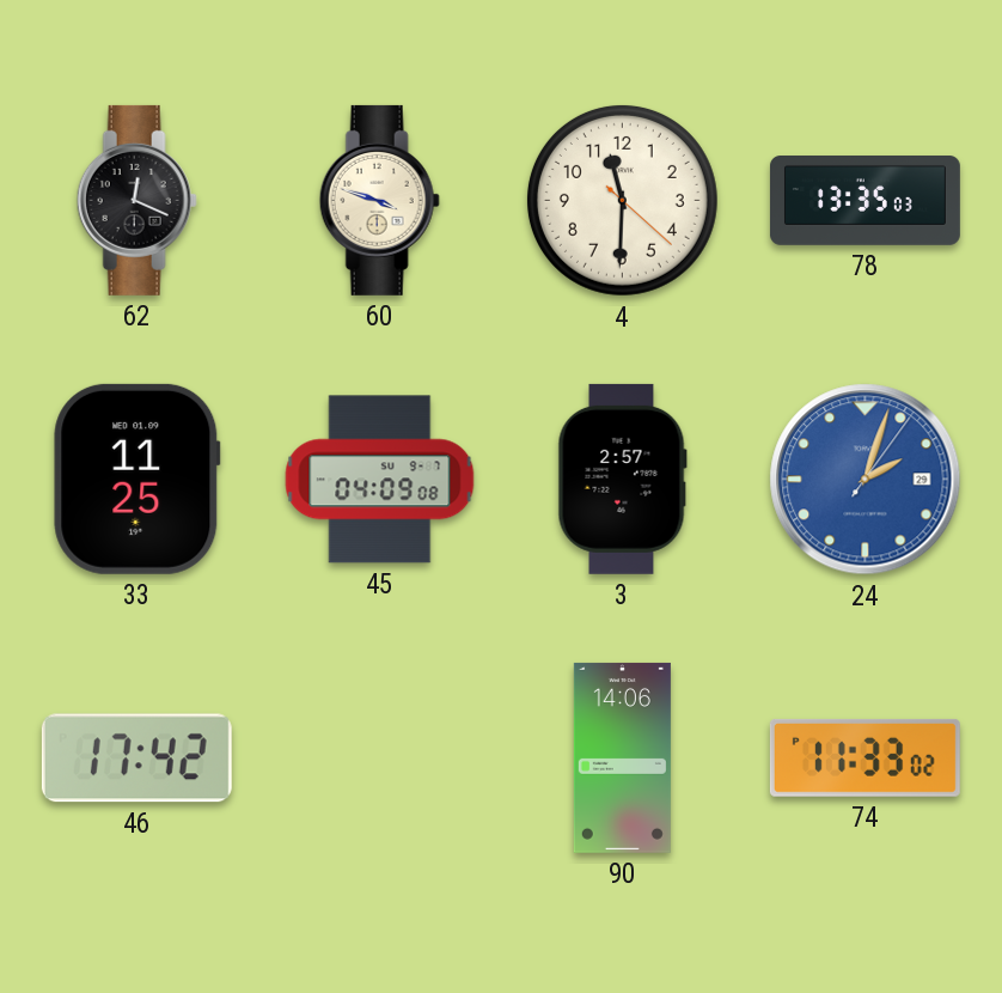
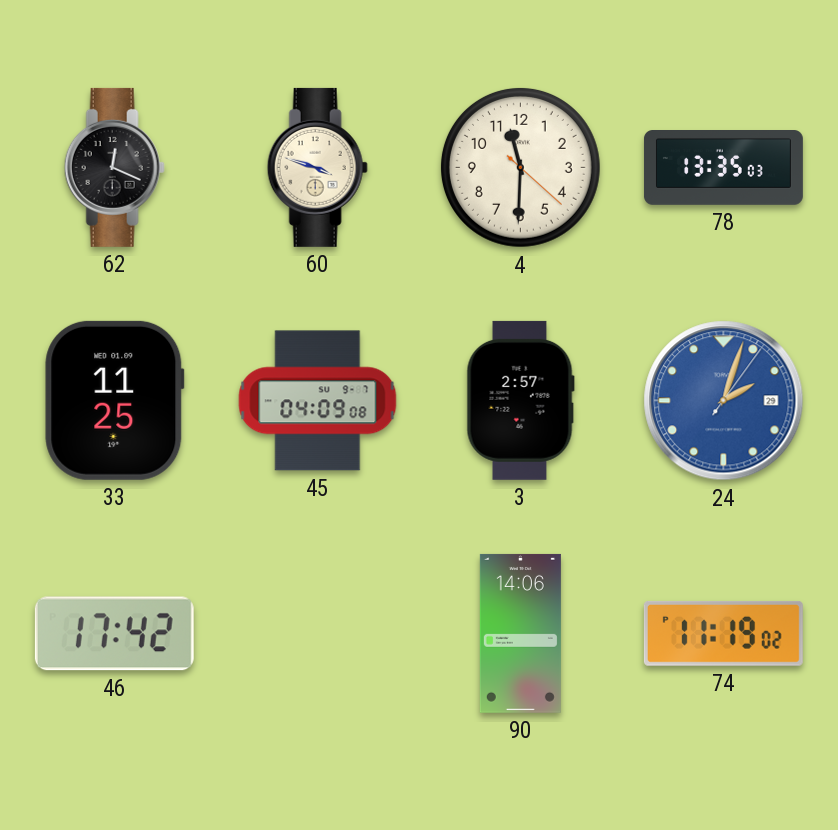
74: 11:33 -> 11:19
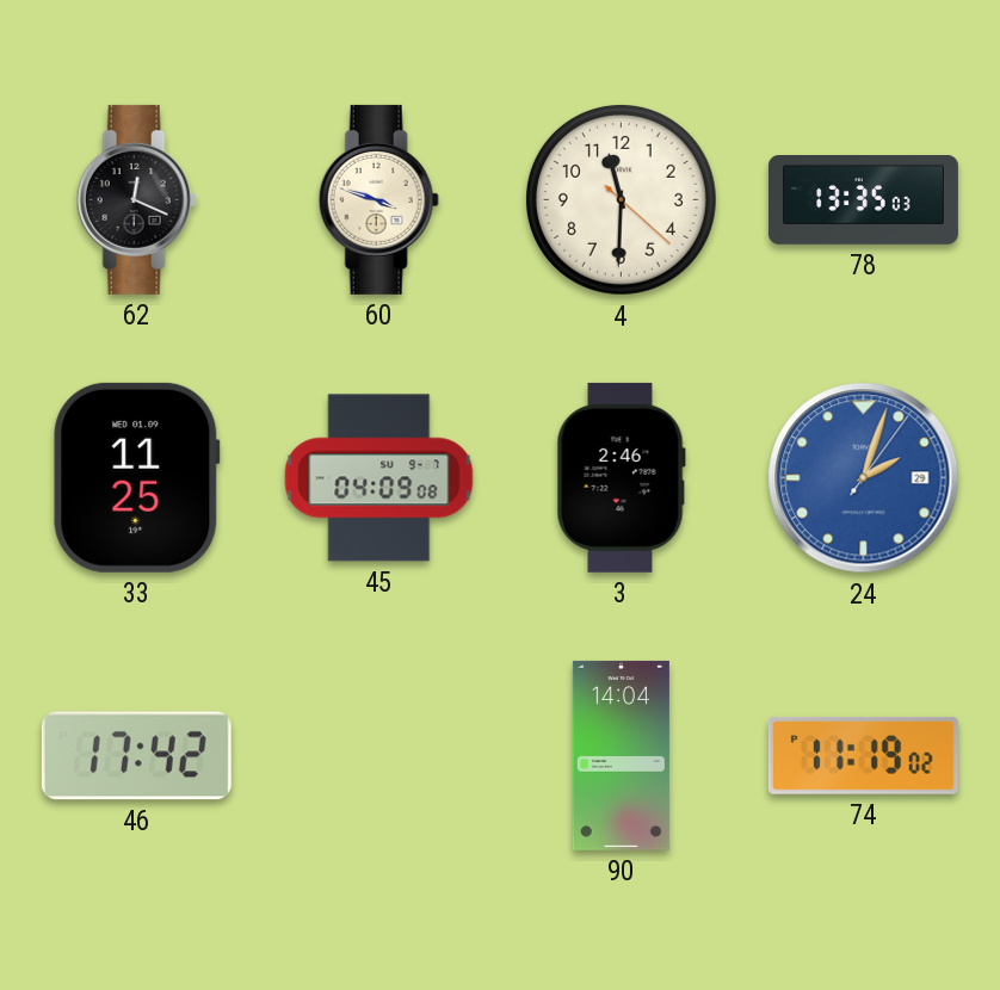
3: 2:57 -> 2:46
90: 14:06 -> 14:04
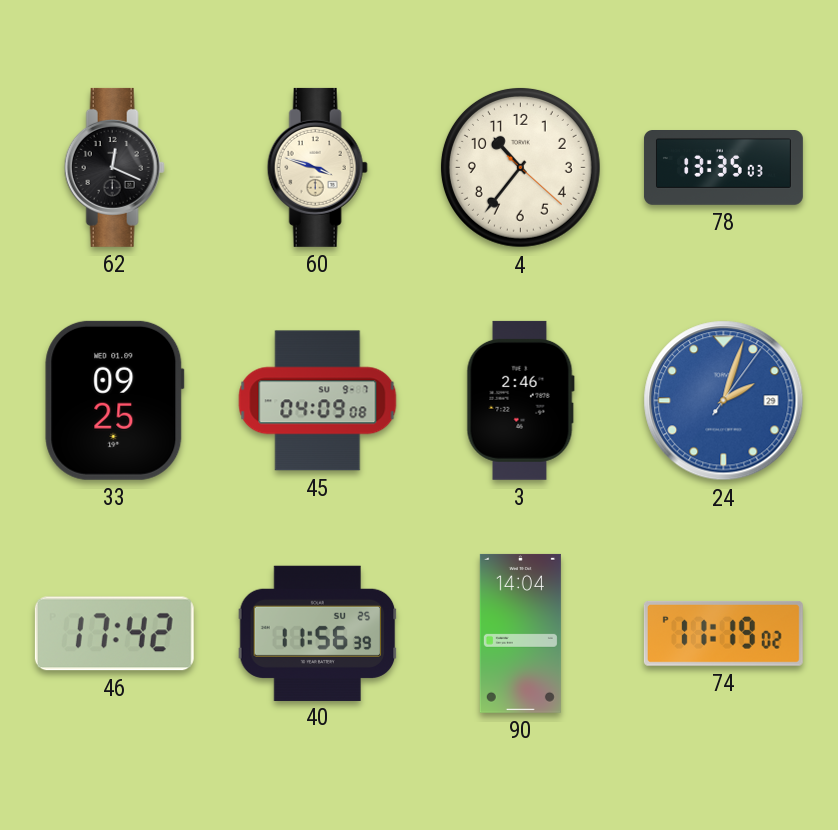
4: 11:30 -> 10:36
33: 11:25 -> 09:25
40: none -> 11:56
